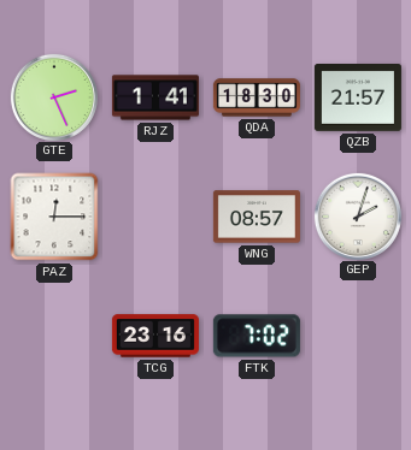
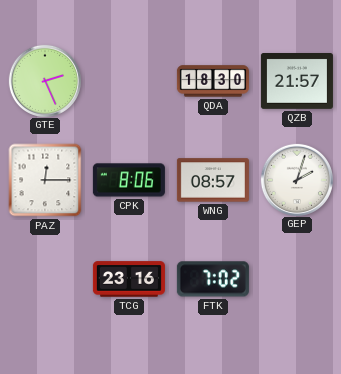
RJZ: 1:41 -> none
CPK: none -> 8:06
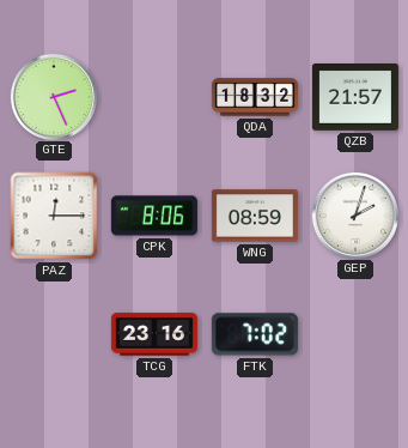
QDA: 18:30 -> 18:32
WNG: 08:57 -> 08:59
